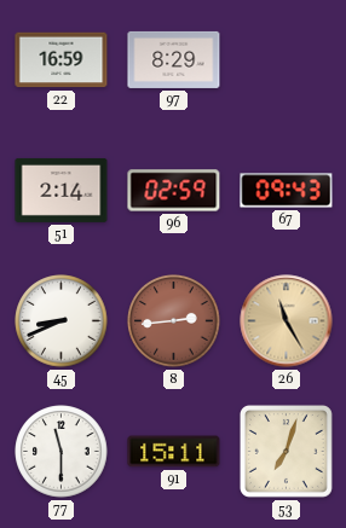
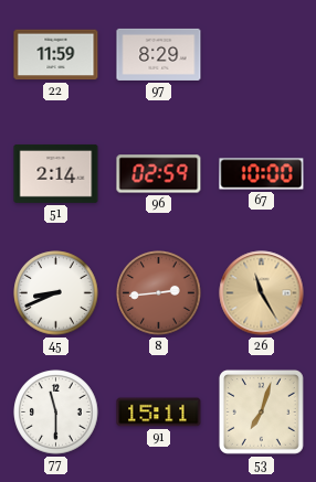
22: 16:59 -> 11:59
67: 09:43 -> 10:00
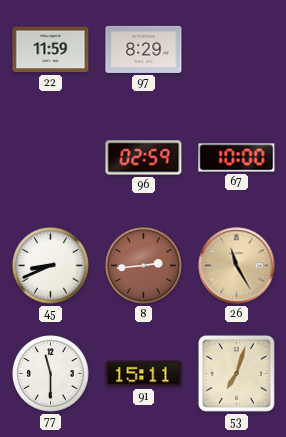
51: 2:14 -> none
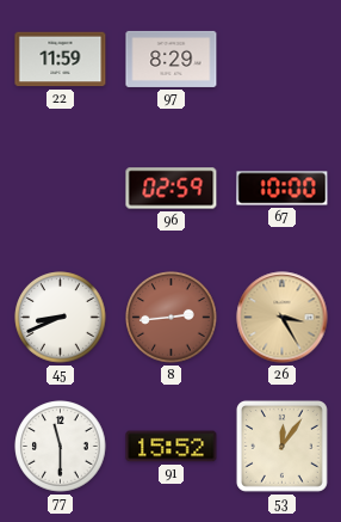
26: 11:25 -> 3:25
91: 15:11 -> 15:52
53: 7:03 -> 12:06
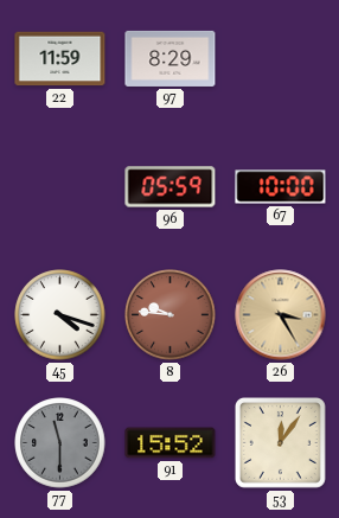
96: 02:59 -> 05:59
45: 8:41 -> 4:18
8: 2:44 -> 9:46
77 dial: white -> grey
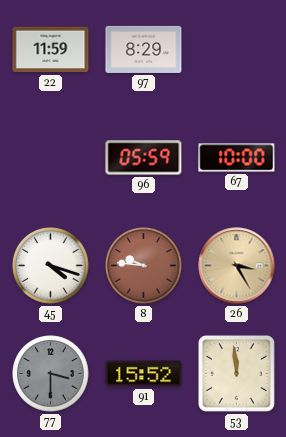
77: 11:30 -> 3:30
53: 12:06 -> 11:59
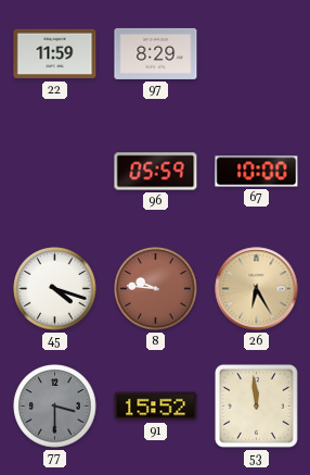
26: 3:25 -> 6:25
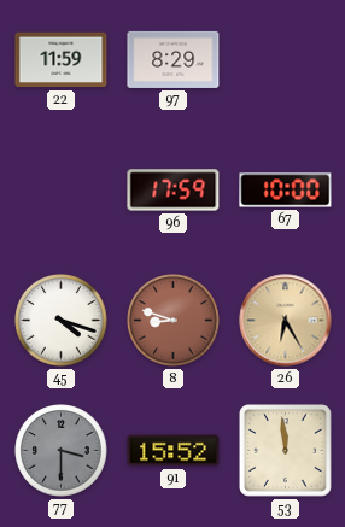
96: 05:59 -> 17:59
8: 9:46 -> 8:48
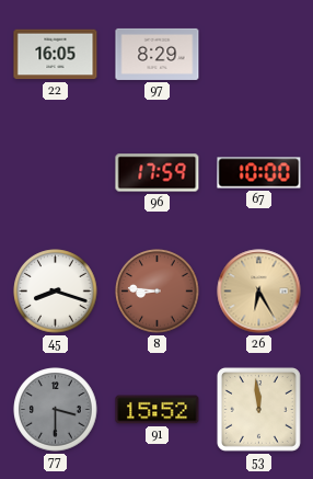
22: 11:59 -> 16:05
45: 4:18 -> 8:18
8: 8:48 -> 8:46
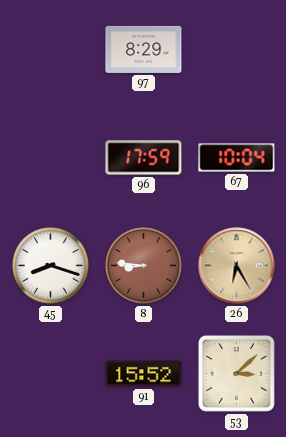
22: 16:05 -> none
67: 10:00 -> 10:04
77: 3:30 -> none
53: 11:59 -> 3:08
